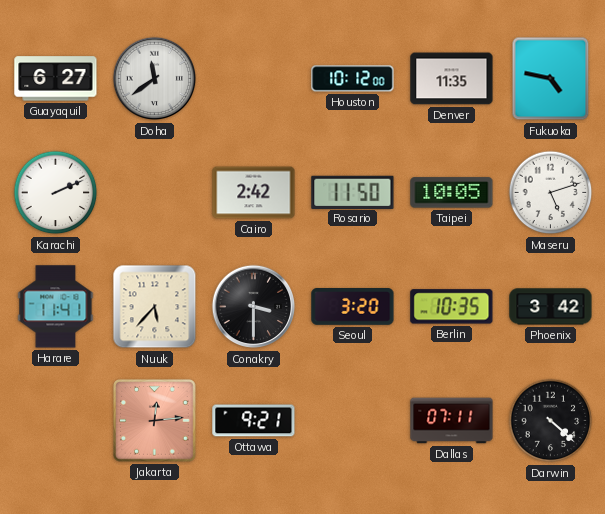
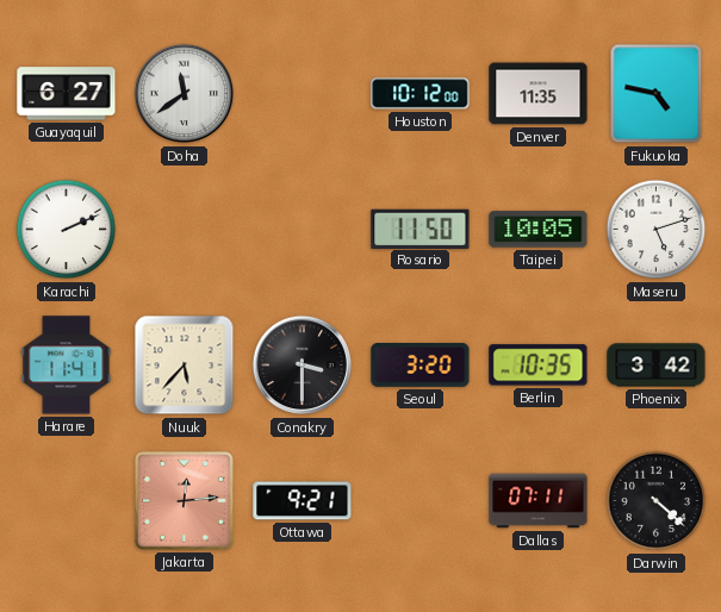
Cairo: 2:42 -> none
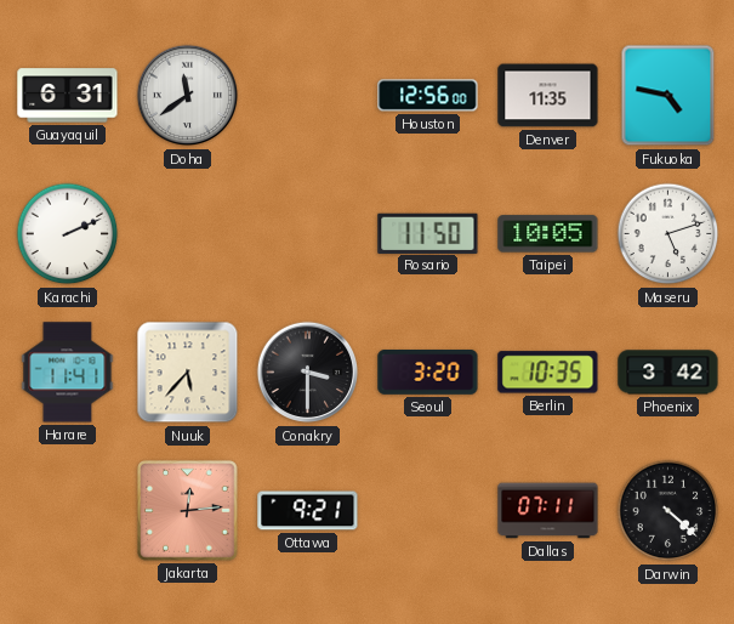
Guayaquil: 6:27 -> 6:31
Houston: 10:12 -> 12:56
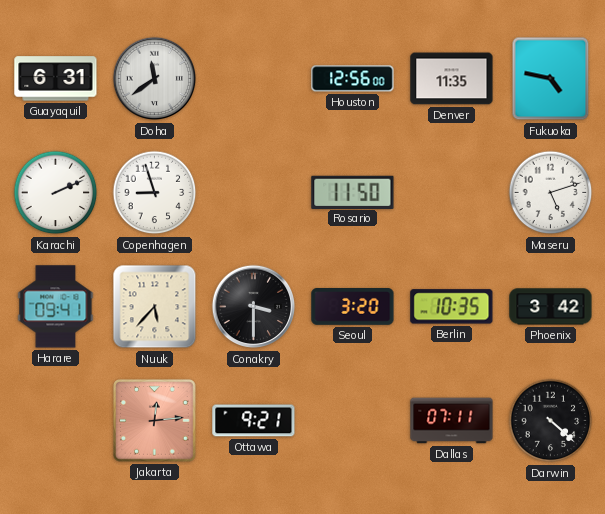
Copenhagen: none -> 8:57
Taipei: 10:05 -> none
Harare: 11:41 -> 09:41
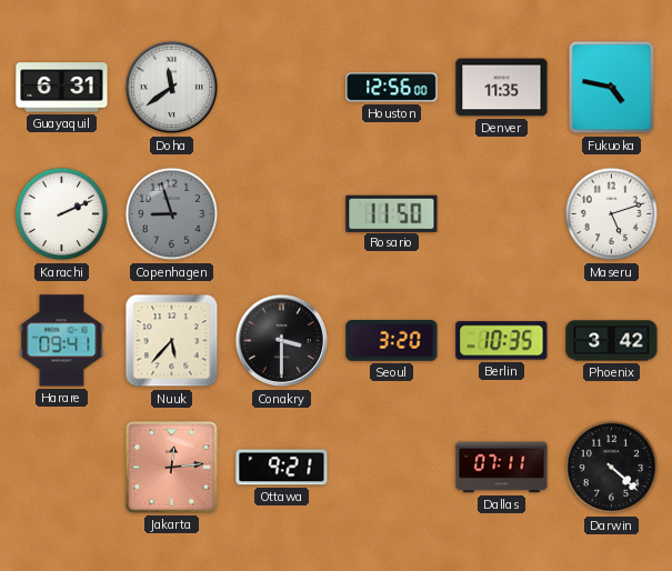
Copenhagen dial: white -> grey
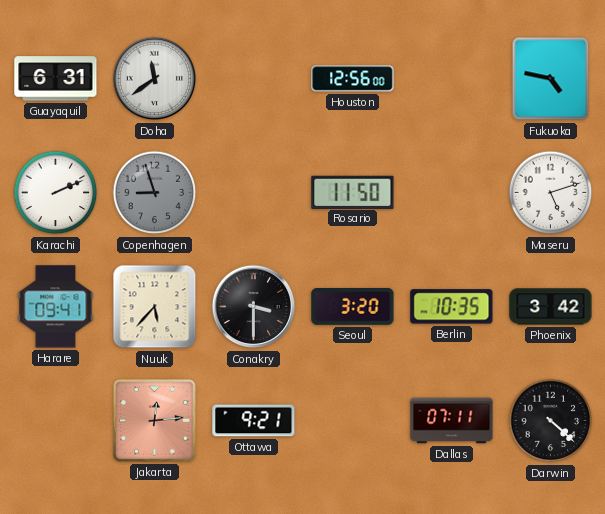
Denver: 11:35 -> none
